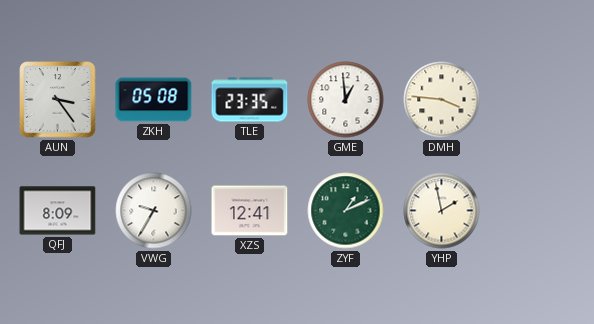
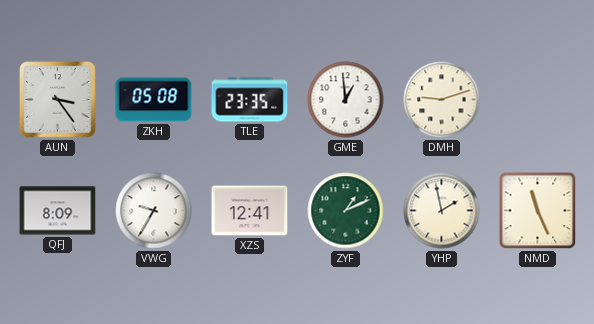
DMH: 3:46 -> 9:12
NMD: none -> 11:26
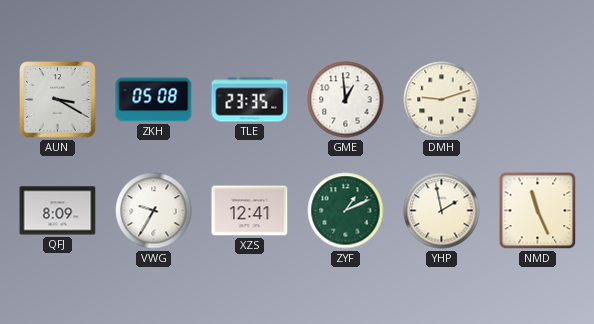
AUN: 3:24 -> 3:20
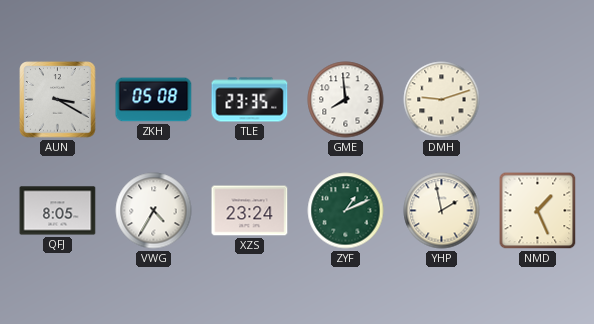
GME: 12:59 -> 7:59
QFJ: 8:09 -> 8:05
VWG: 9:35 -> 4:35
XZS: 12:41 -> 23:24
NMD: 11:26 -> 1:26
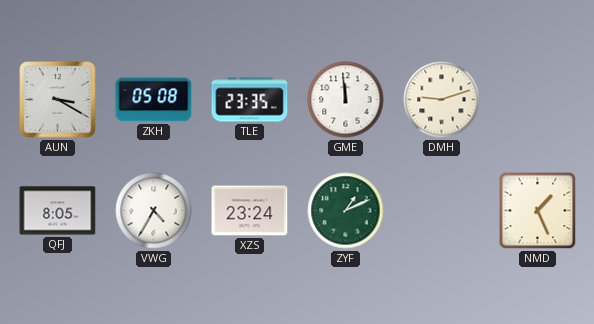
GME: 7:59 -> 11:59
YHP: 1:58 -> none
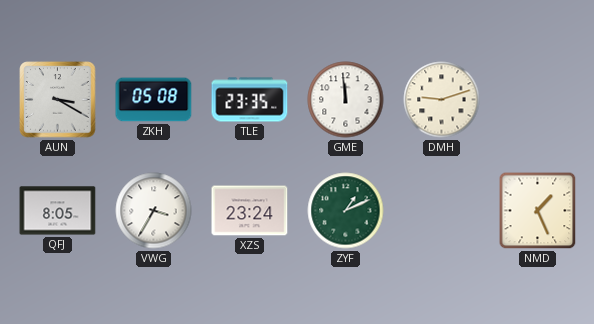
VWG: 4:35 -> 3:35
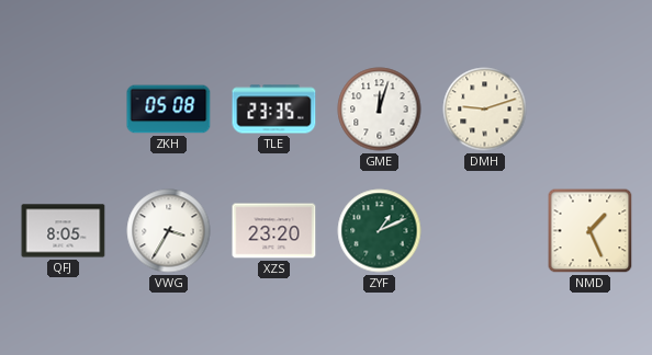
AUN: 3:20 -> none
GME: 11:59 -> 12:03
XZS: 23:24 -> 23:20
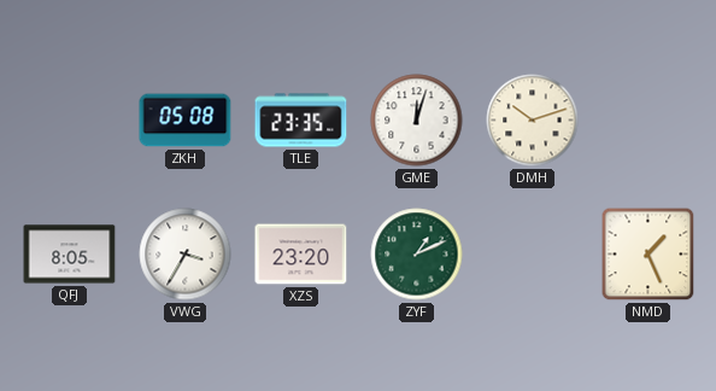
DMH: 9:12 -> 10:12
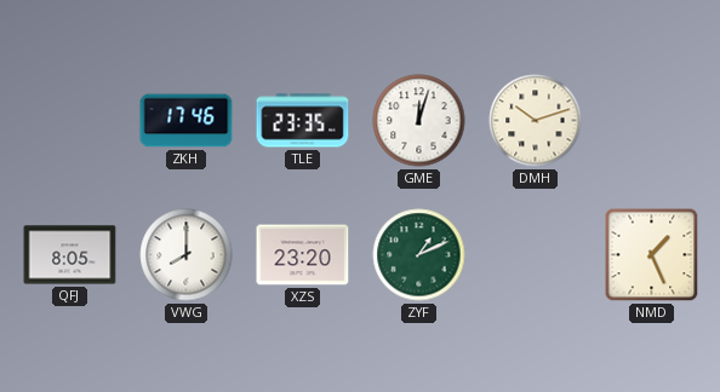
ZKH: 05:08 -> 17:46
VWG: 3:35 -> 8:00
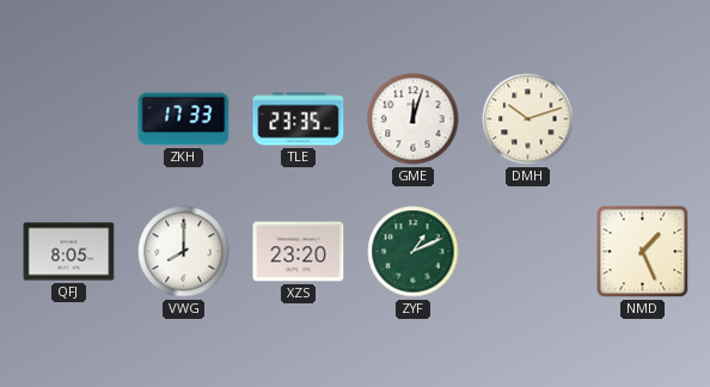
ZKH: 17:46 -> 17:33
